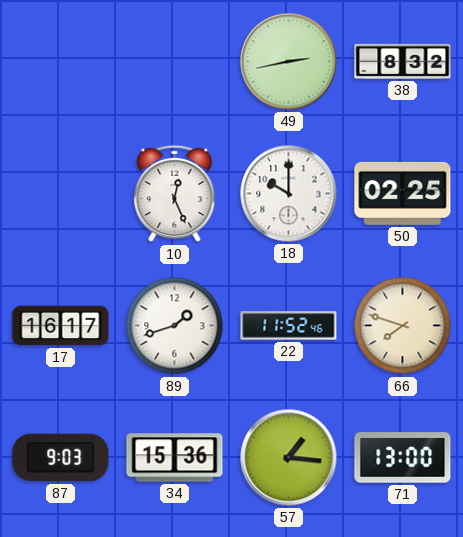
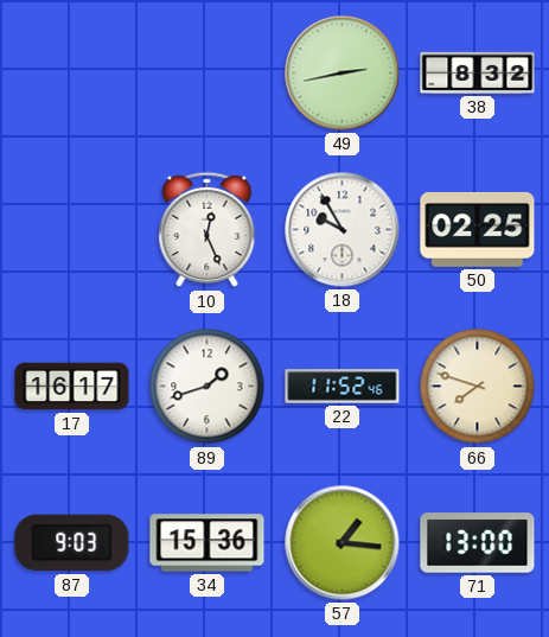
18: 10:00 -> 9:55
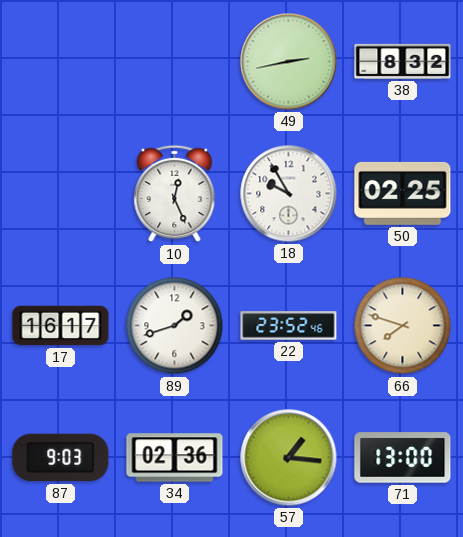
22: 11:52 -> 23:52
34: 15:36 -> 02:36
